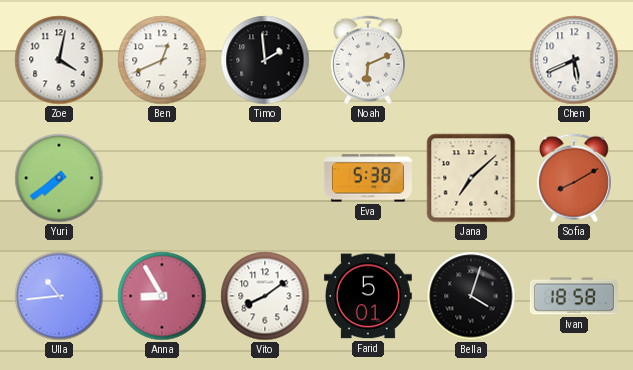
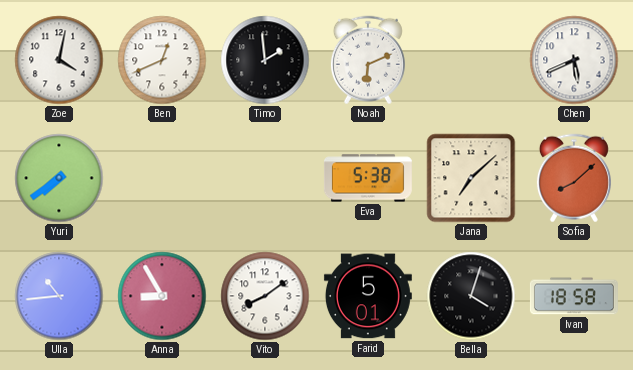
Sofia: 8:10 -> 8:08
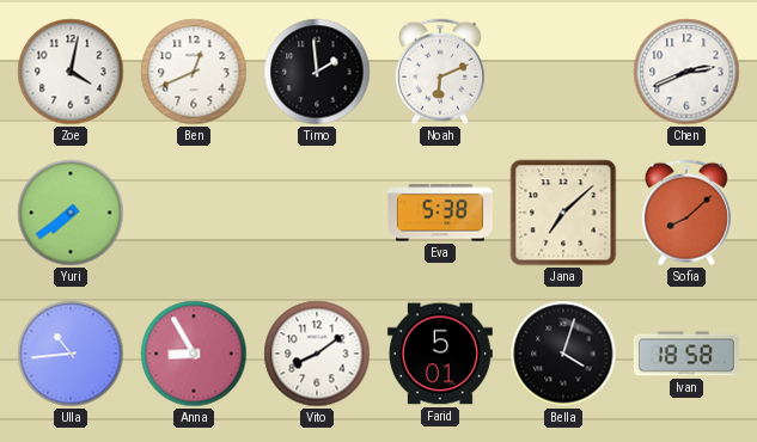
Chen: 5:41 -> 2:41
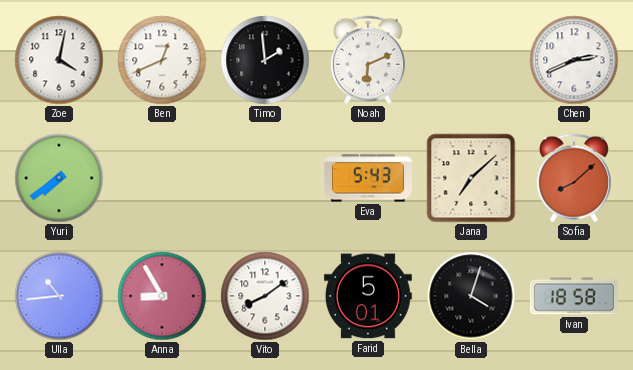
Eva: 5:38 -> 5:43
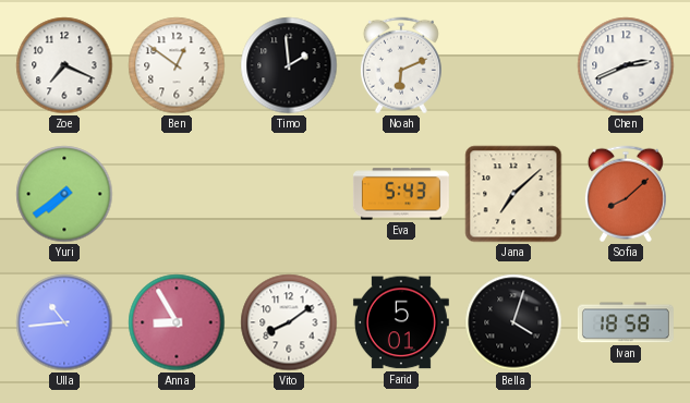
Zoe: 4:02 -> 7:19
Ben: 12:41 -> 12:51
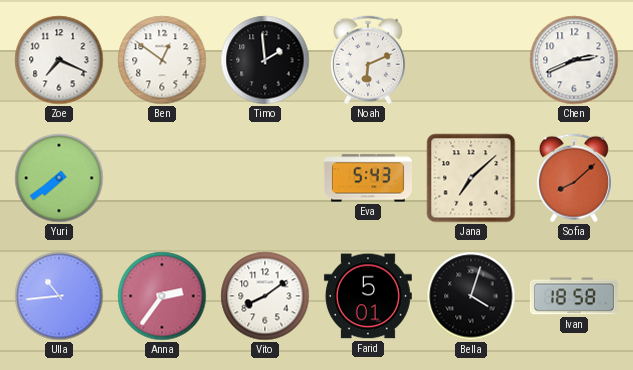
Anna: 8:55 -> 2:36
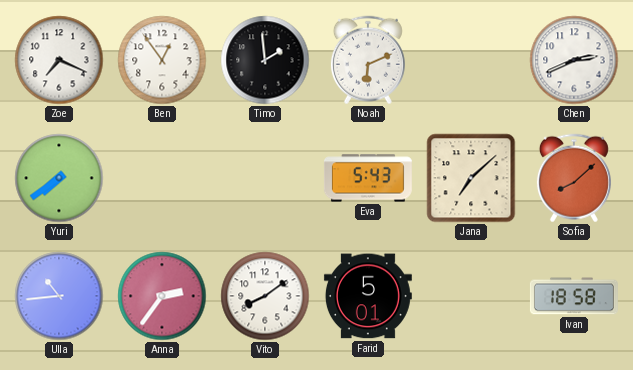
Ben: 12:51 -> 12:54
Bella: 4:03 -> none
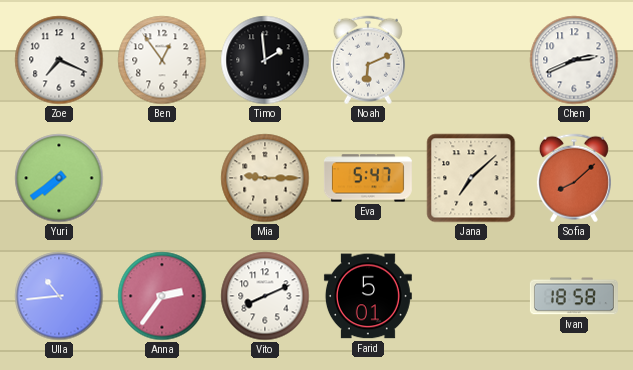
Mia: none -> 9:15
Eva: 5:43 -> 5:47
Vito: 8:09 -> 8:11
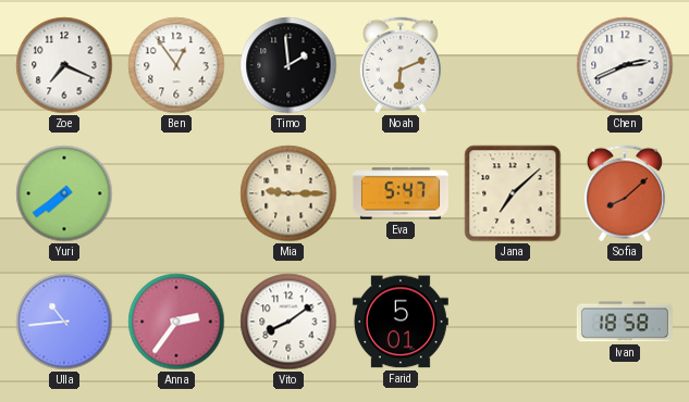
Vito: 8:11 -> 8:09
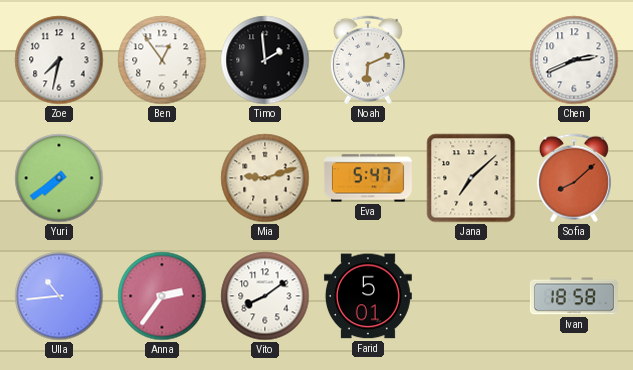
Zoe: 7:19 -> 7:32
Mia: 9:15 -> 9:12
